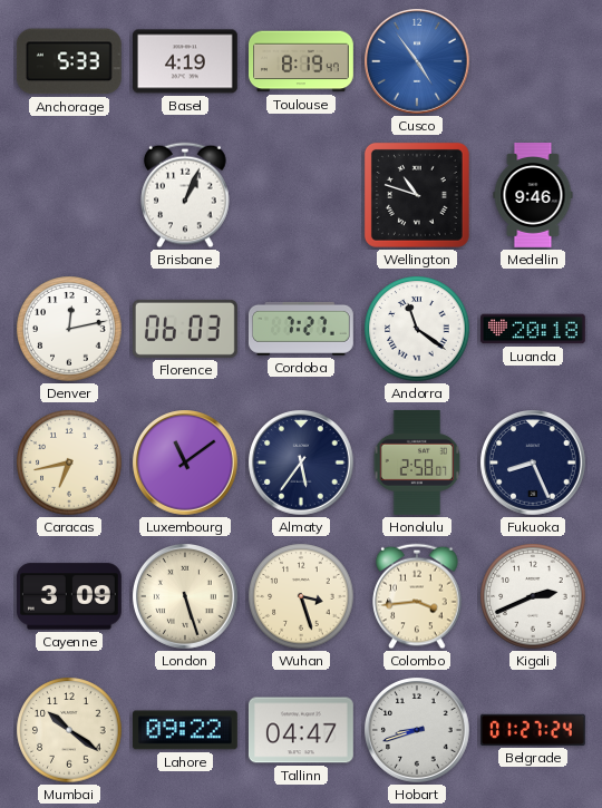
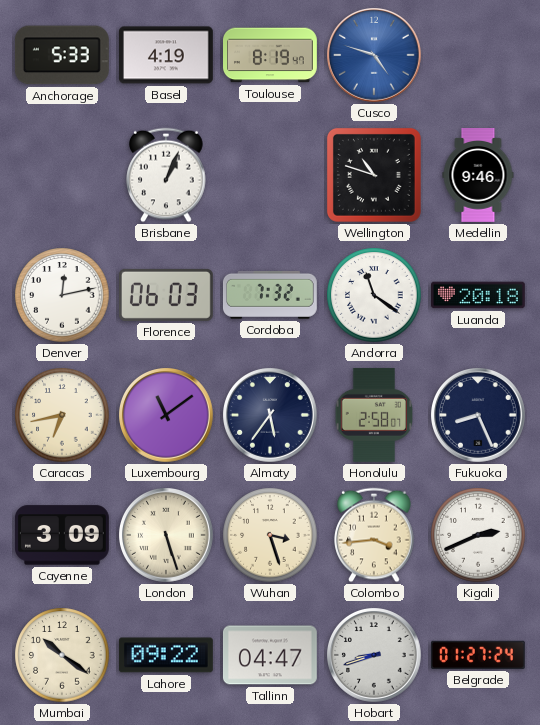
Cusco: 4:54 -> 4:48
Cordoba: 7:27 -> 7:32
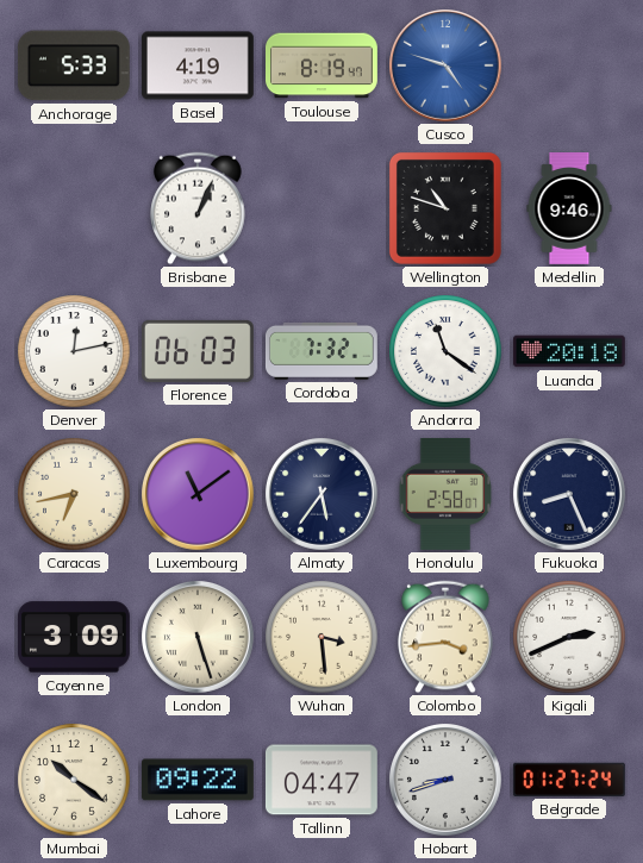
Wuhan: 3:27 -> 3:29
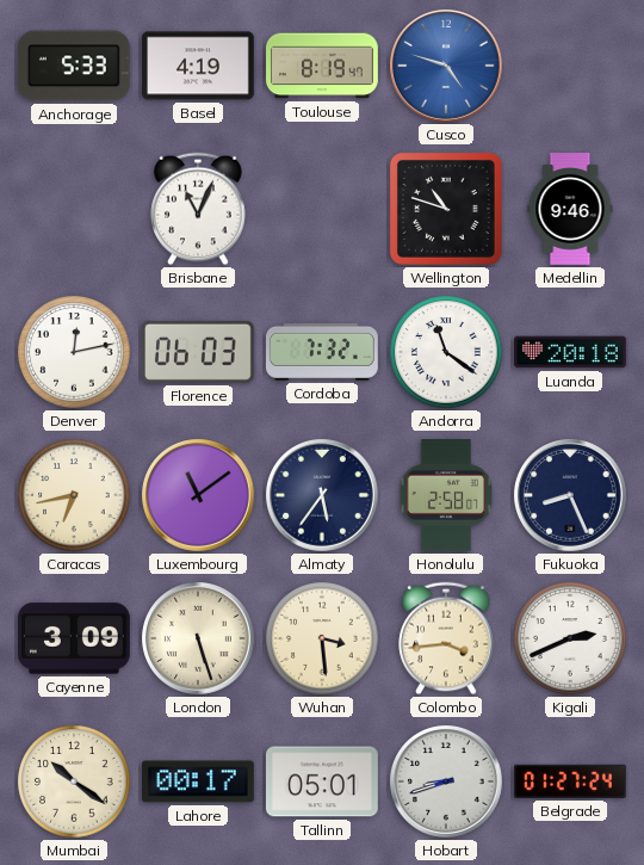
Brisbane: 1:04 -> 11:04
Lahore: 09:22 -> 00:17
Tallinn: 04:47 -> 05:01
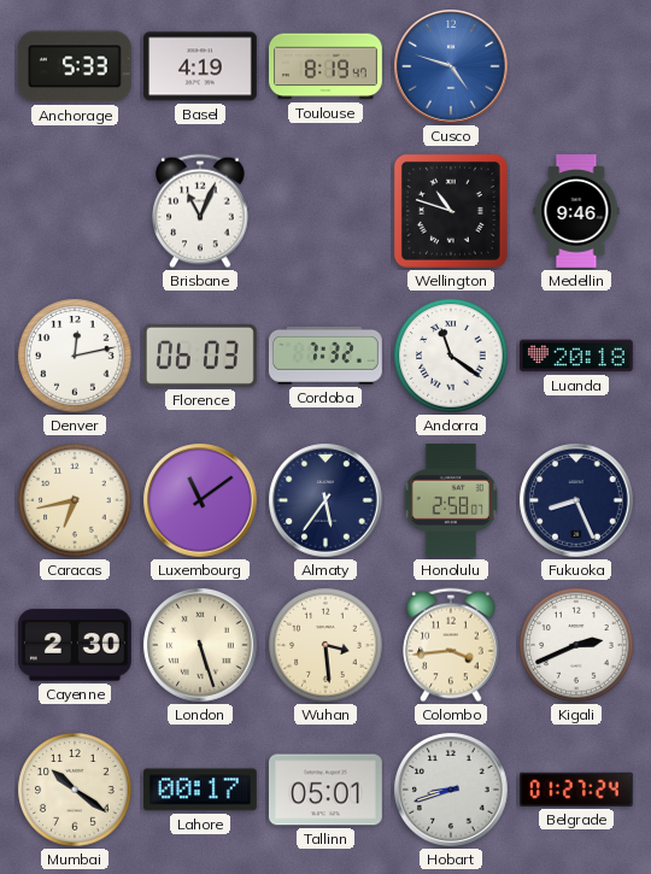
Cayenne: 3:09 -> 2:30
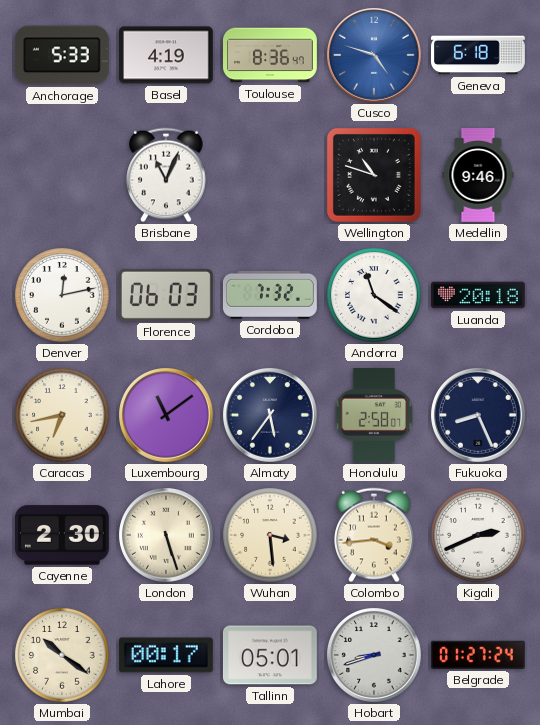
Toulouse: 8:19 -> 8:36
Geneva: none -> 6:18
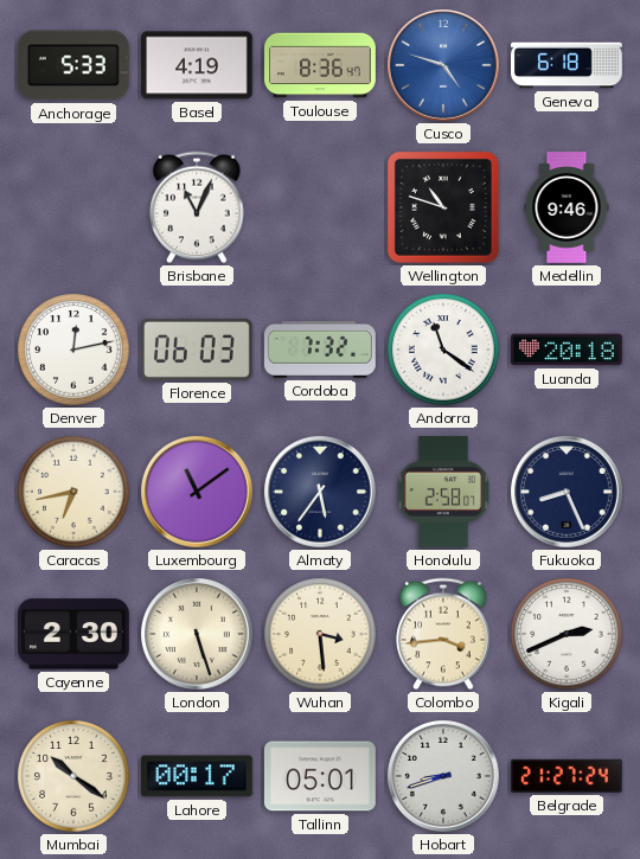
Belgrade: 01:27 -> 21:27
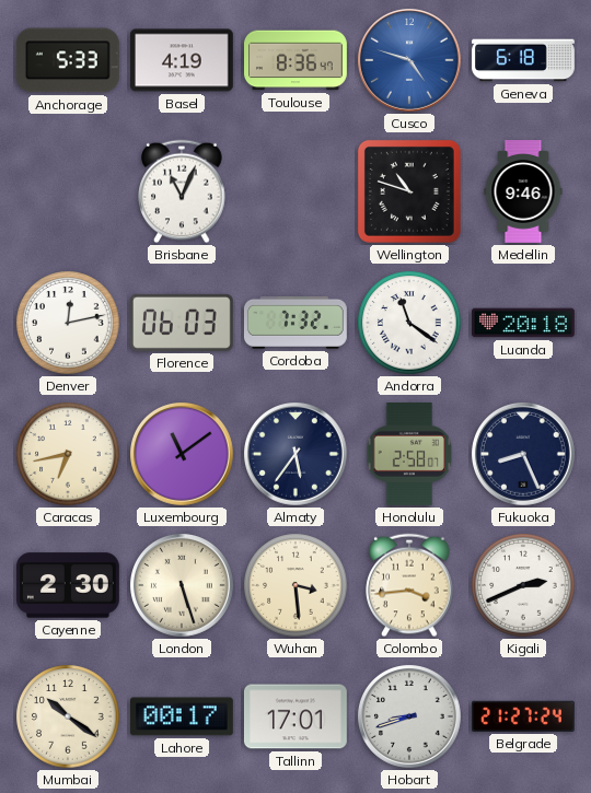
Tallinn: 05:01 -> 17:01
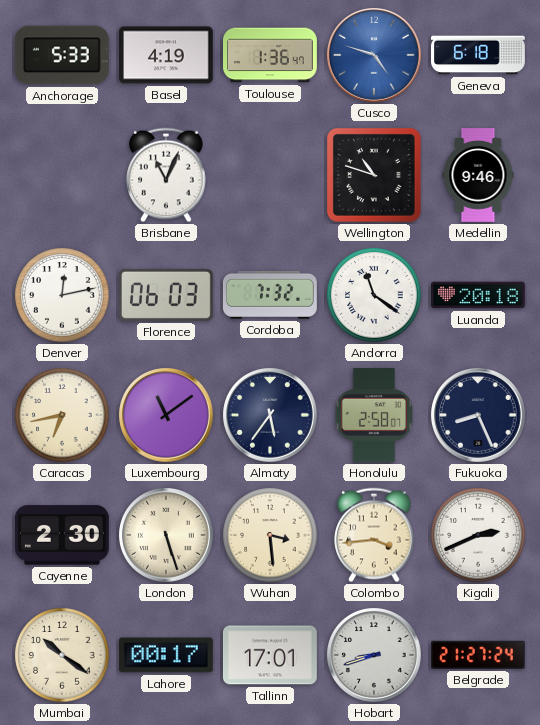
Toulouse: 8:36 -> 1:36
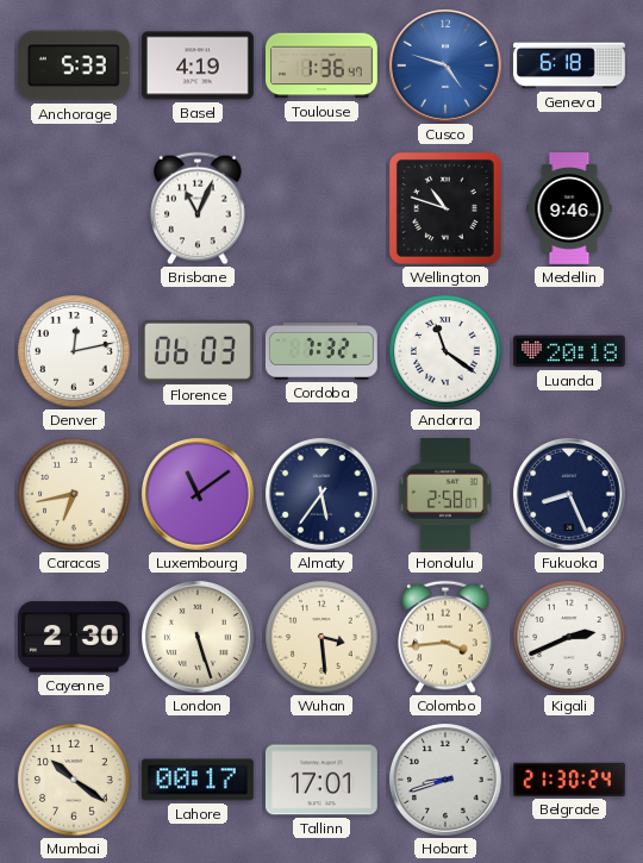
Belgrade: 21:27 -> 21:30
